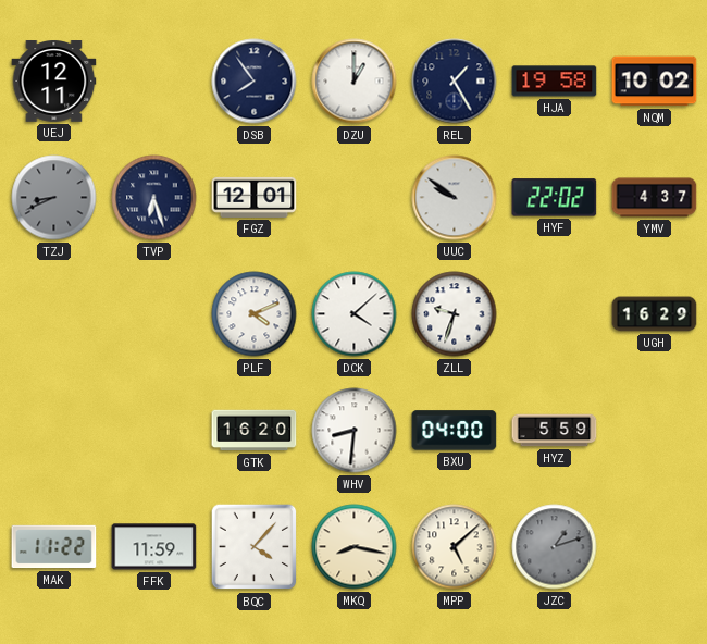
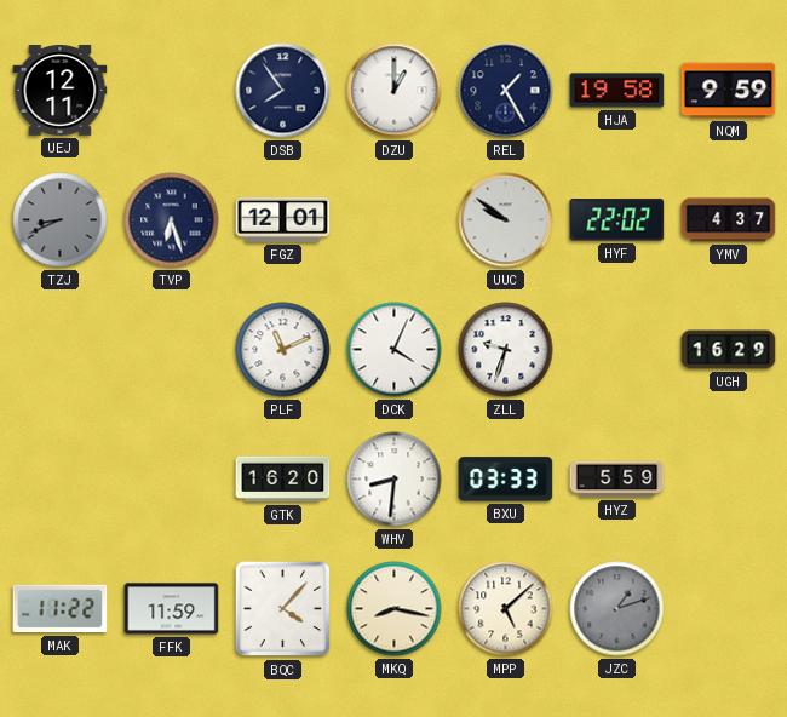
NQM: 10:02 -> 9:59
PLF: 4:11 -> 11:11
DCK: 4:08 -> 4:04
BXU: 04:00 -> 03:33
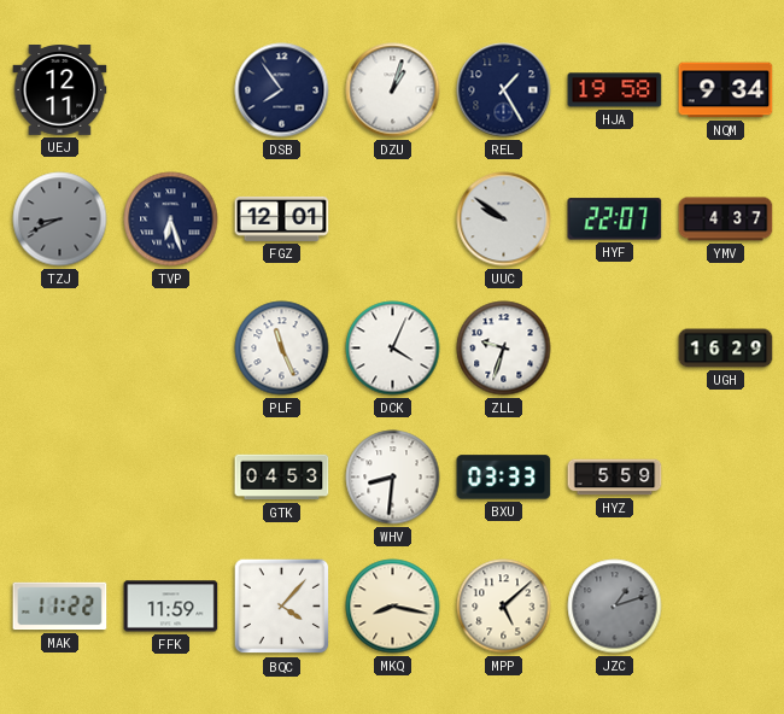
DZU: 1:00 -> 1:03
NQM: 9:59 -> 9:34
HYF: 22:02 -> 22:07
PLF: 11:11 -> 11:26
GTK: 16:20 -> 04:53
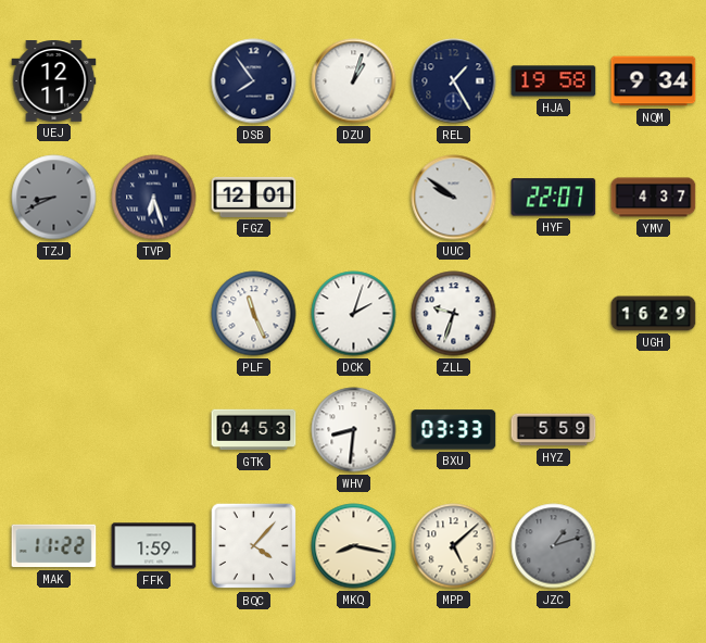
DCK: 4:04 -> 2:03
FFK: 11:59 -> 1:59
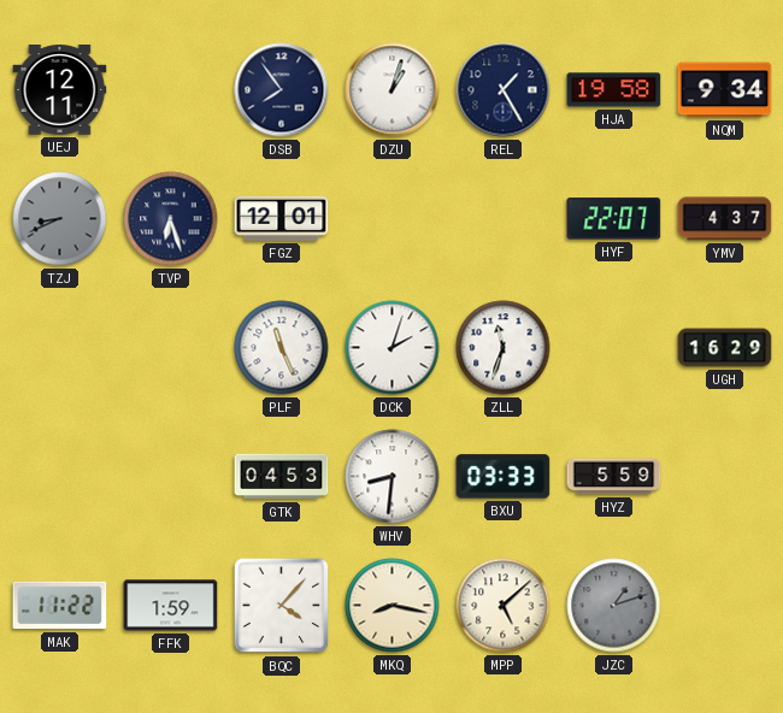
UUC: 9:51 -> none
ZLL: 9:33 -> 11:33
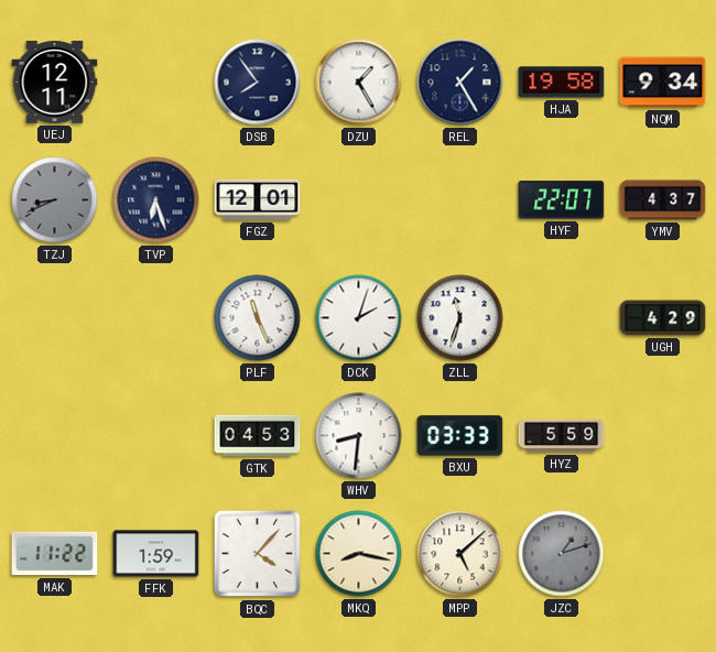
DZU: 1:03 -> 1:25
UGH: 16:29 -> 4:29
